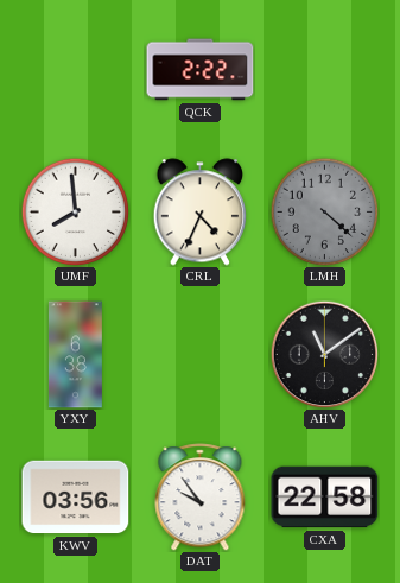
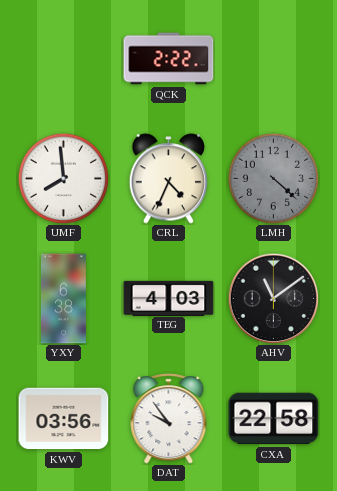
TEG: none -> 4:03
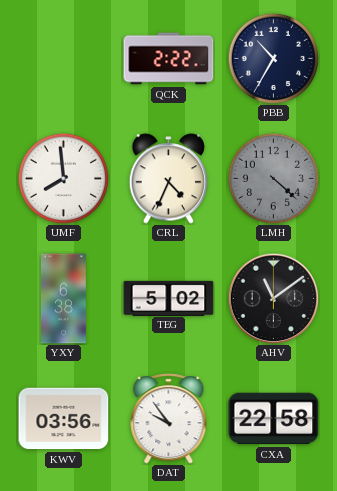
PBB: none -> 10:35
TEG: 4:03 -> 5:02
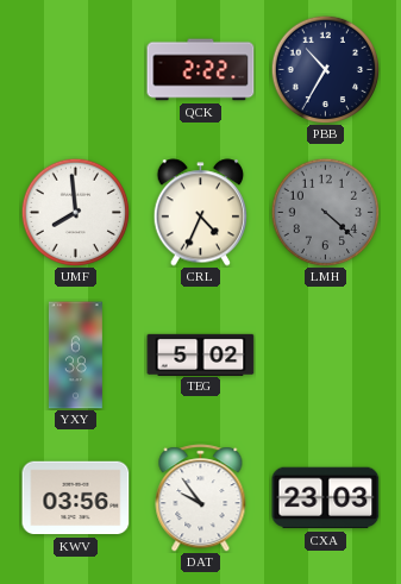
AHV: 11:09 -> none
CXA: 22:58 -> 23:03
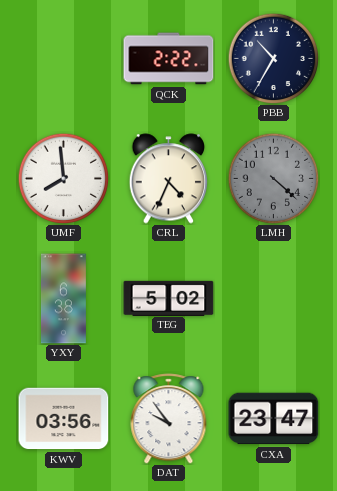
CXA: 23:03 -> 23:47
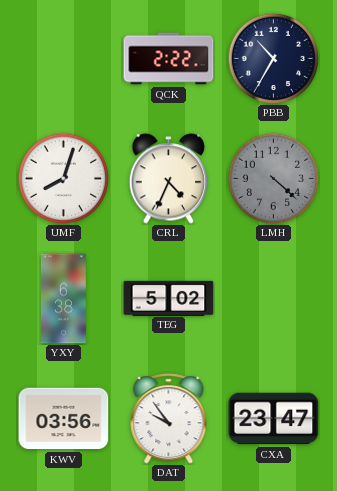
UMF: 7:59 -> 8:03
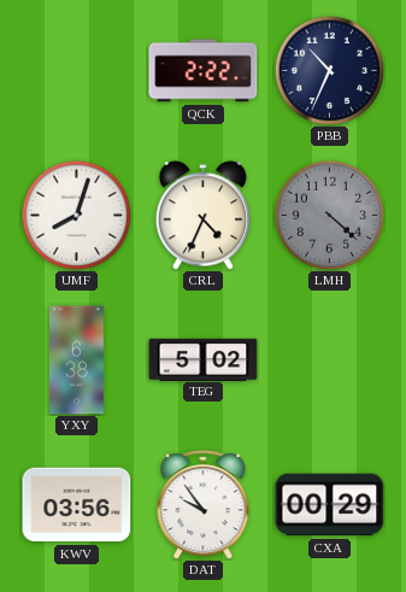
PBB: 10:35 -> 10:34
CXA: 23:47 -> 00:29
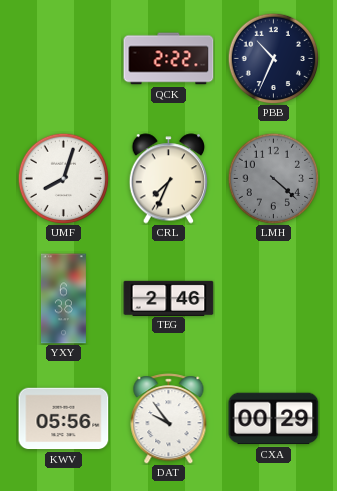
CRL: 4:34 -> 7:34
TEG: 5:02 -> 2:46
KWV: 03:56 -> 05:56
